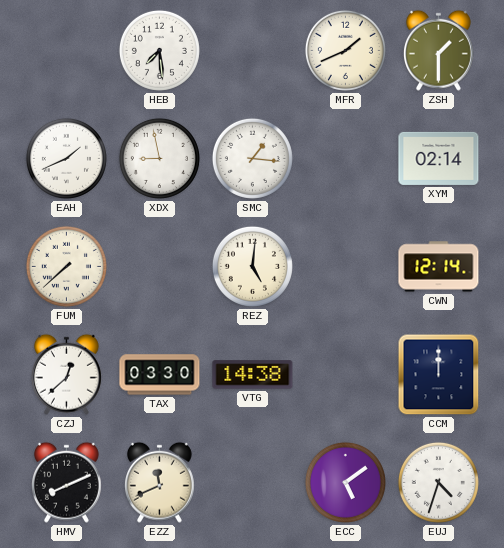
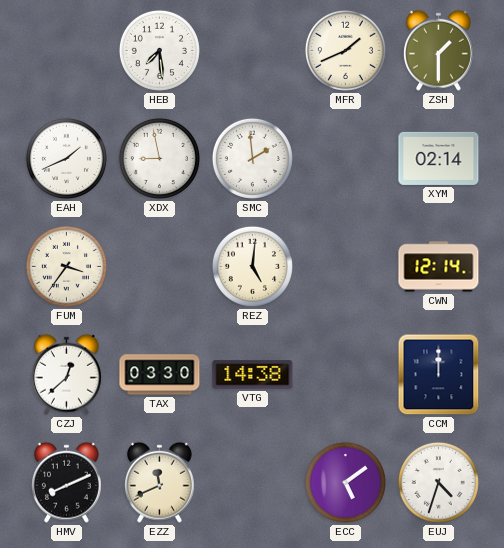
SMC: 1:16 -> 1:59
FUM: 7:38 -> 3:36
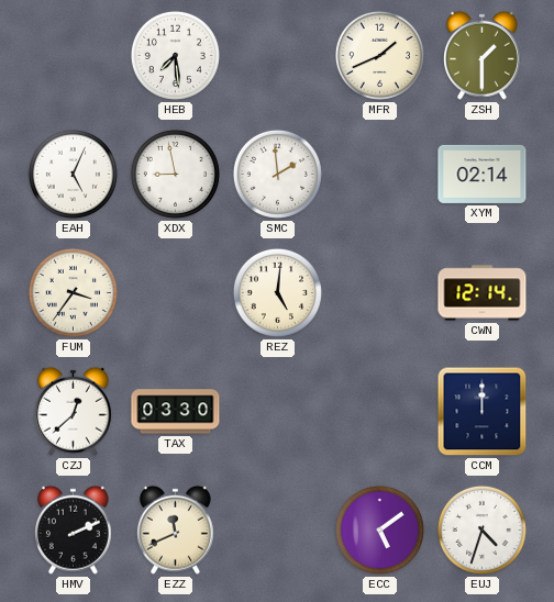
EAH: 1:41 -> 5:04
VTG: 14:38 -> none
HMV: 8:11 -> 2:11
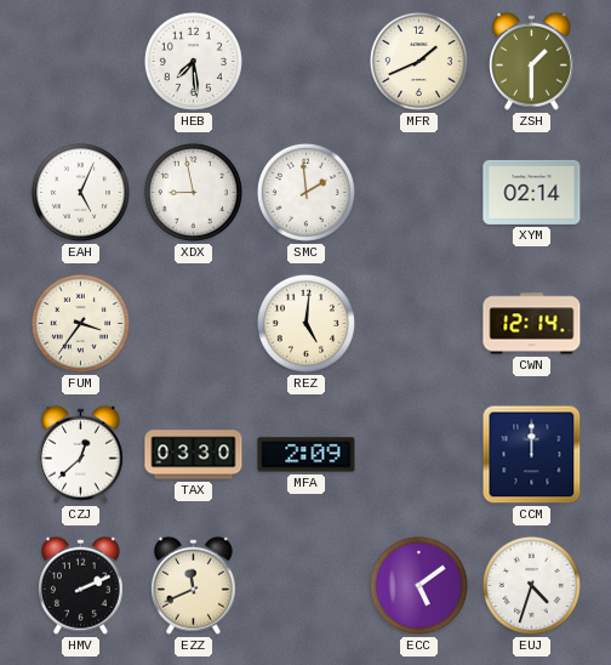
MFA: none -> 2:09
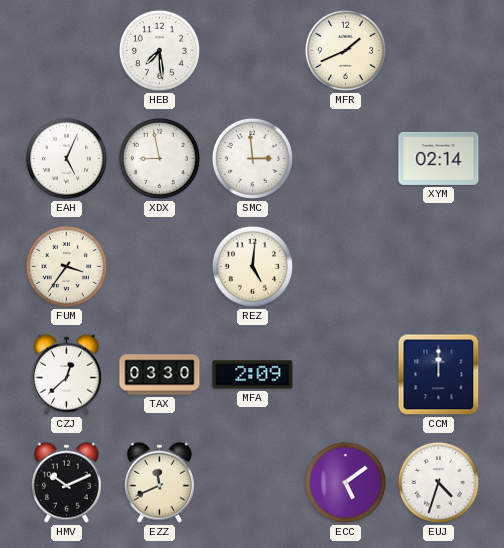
ZSH: 1:30 -> none
SMC: 1:59 -> 2:59
CWN: 12:14 -> none
HMV: 2:11 -> 10:11
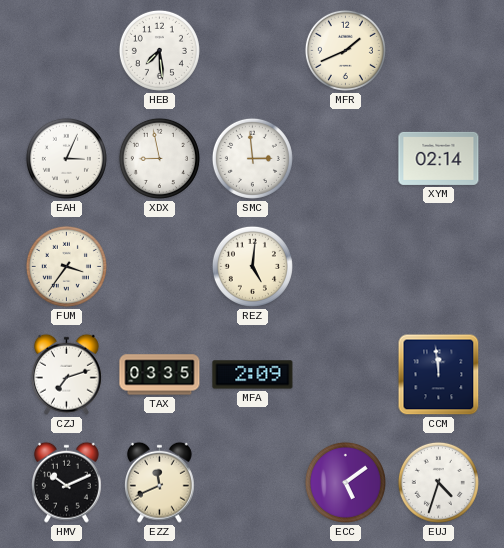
EAH: 5:04 -> 3:04
CZJ: 12:38 -> 7:12
TAX: 03:30 -> 03:35
CCM: 12:00 -> 11:59
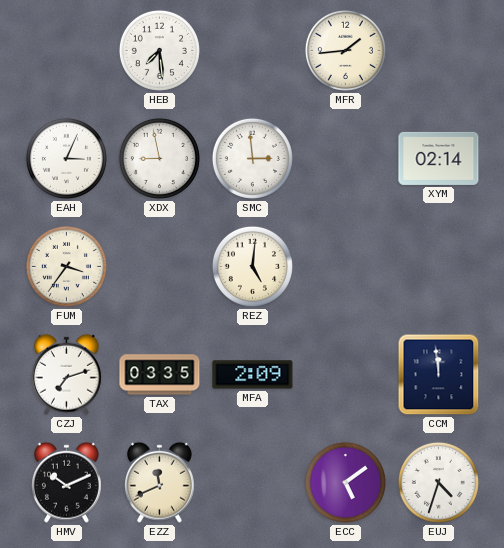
MFR: 1:41 -> 1:44
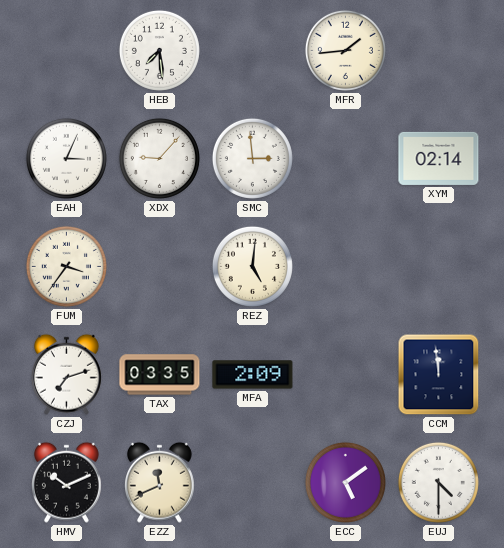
XDX: 8:58 -> 9:07
EUJ: 4:33 -> 4:30
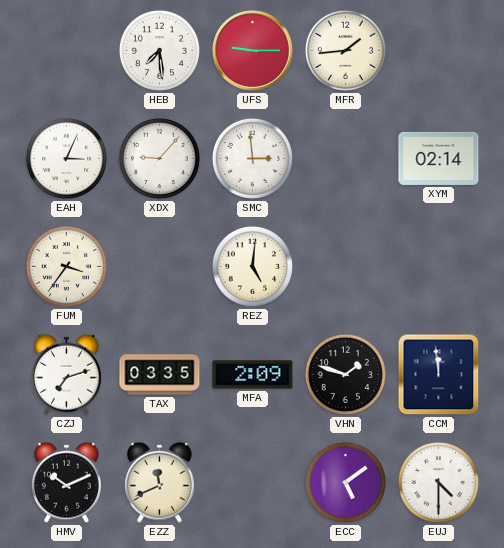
UFS: none -> 9:15
VHN: none -> 1:48
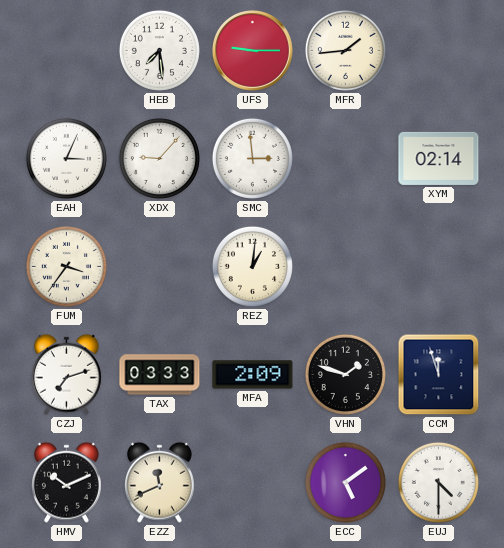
REZ: 5:01 -> 1:01
TAX: 03:35 -> 03:33
CCM: 11:59 -> 11:57
